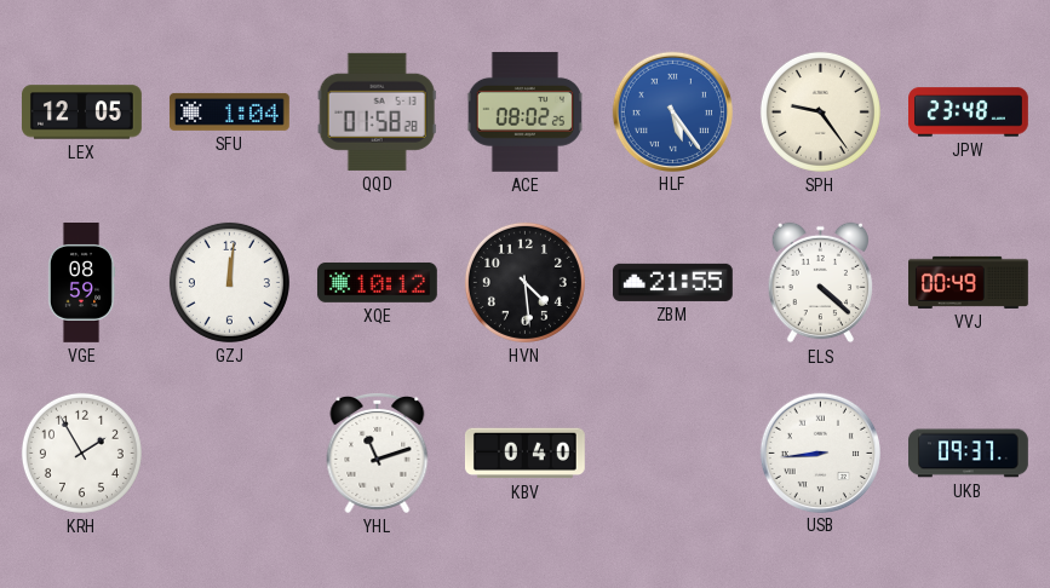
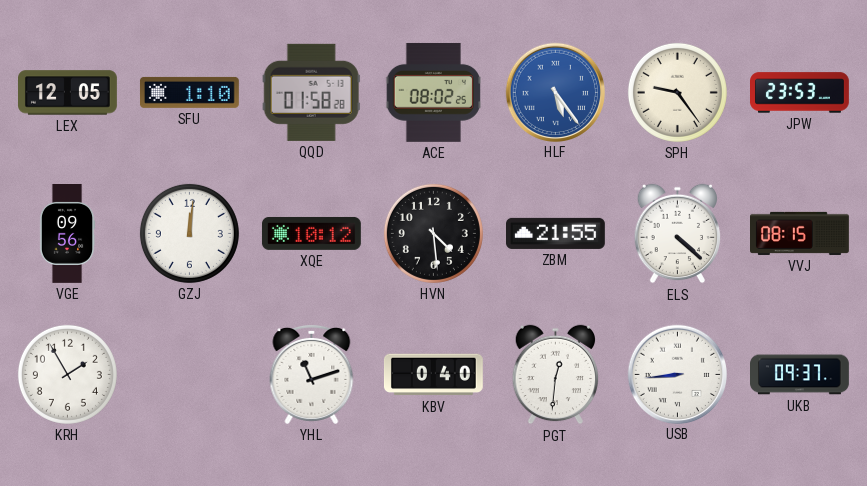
SFU: 1:04 -> 1:10
JPW: 23:48 -> 23:53
VGE: 08:59 -> 09:56
VVJ: 00:49 -> 08:15
PGT: none -> 12:31
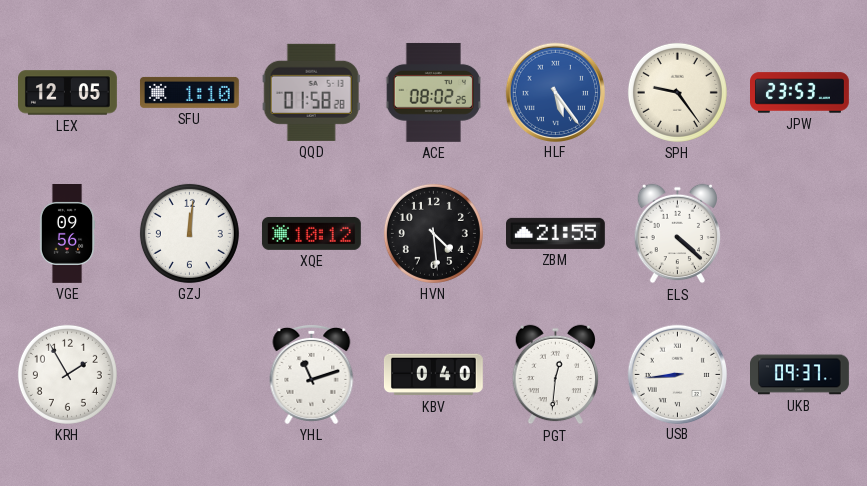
VVJ: 08:15 -> none
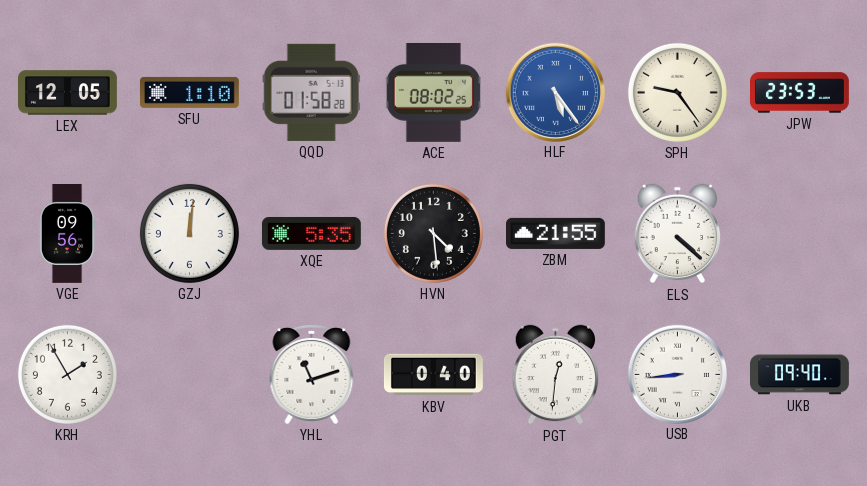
XQE: 10:12 -> 5:35
UKB: 09:37 -> 09:40
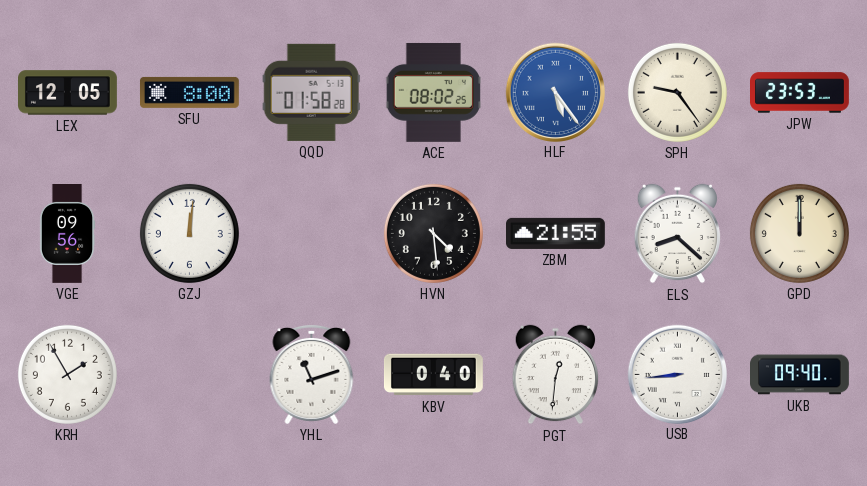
SFU: 1:10 -> 8:00
XQE: 5:35 -> none
ELS: 4:22 -> 8:22
GPD: none -> 12:00
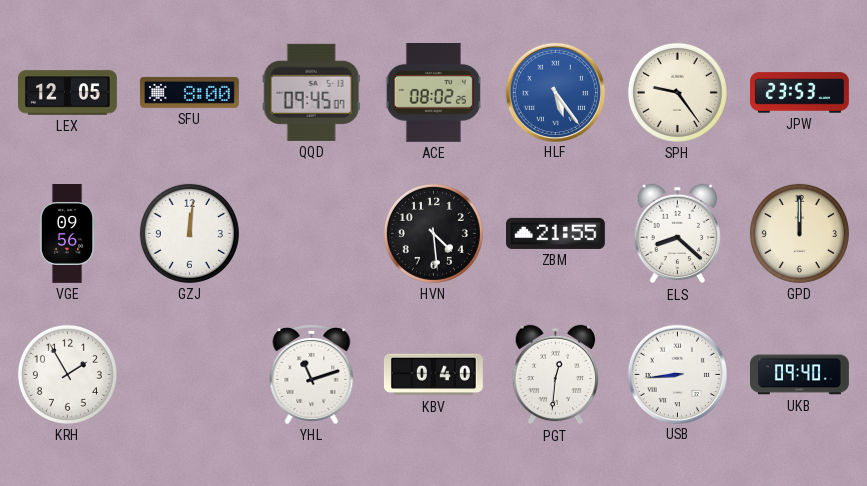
QQD: 01:58 -> 09:45
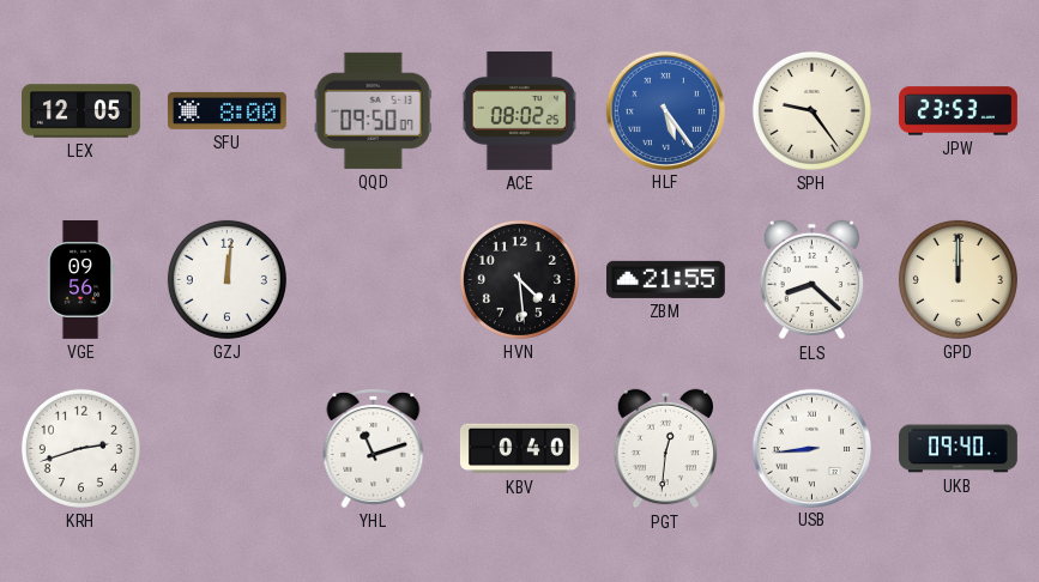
QQD: 09:45 -> 09:50
KRH: 1:55 -> 2:42
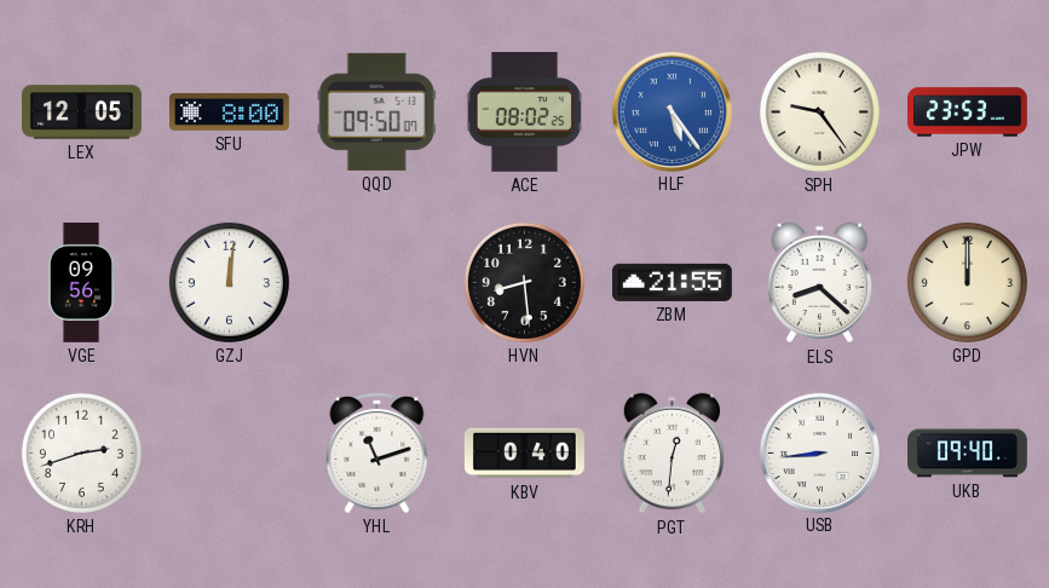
HVN: 4:29 -> 8:29
